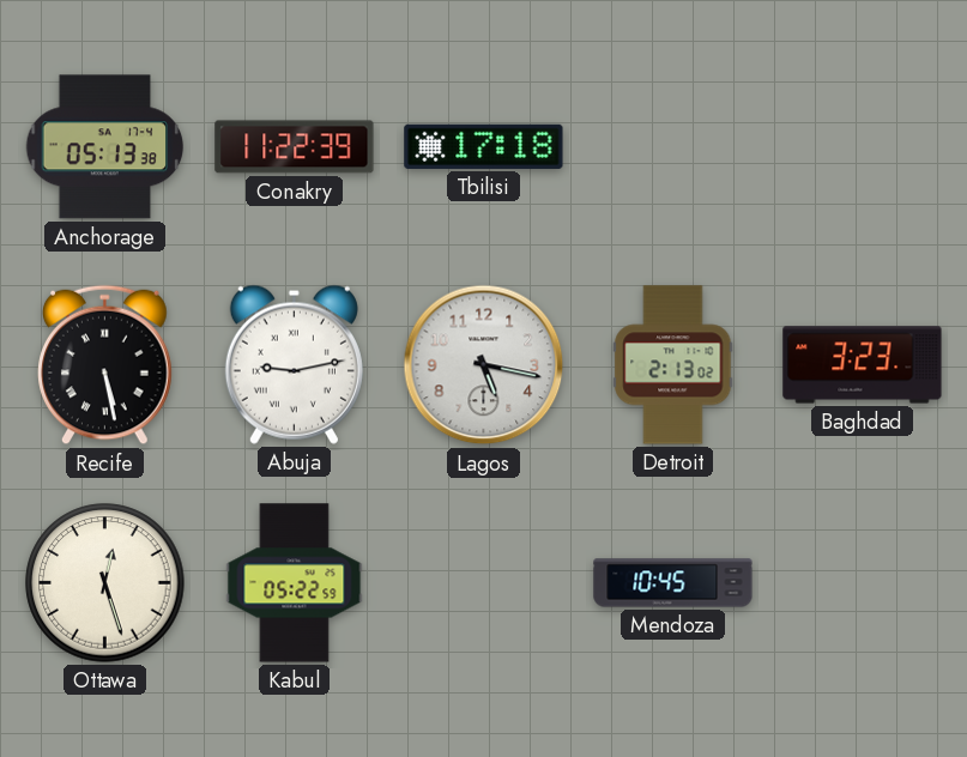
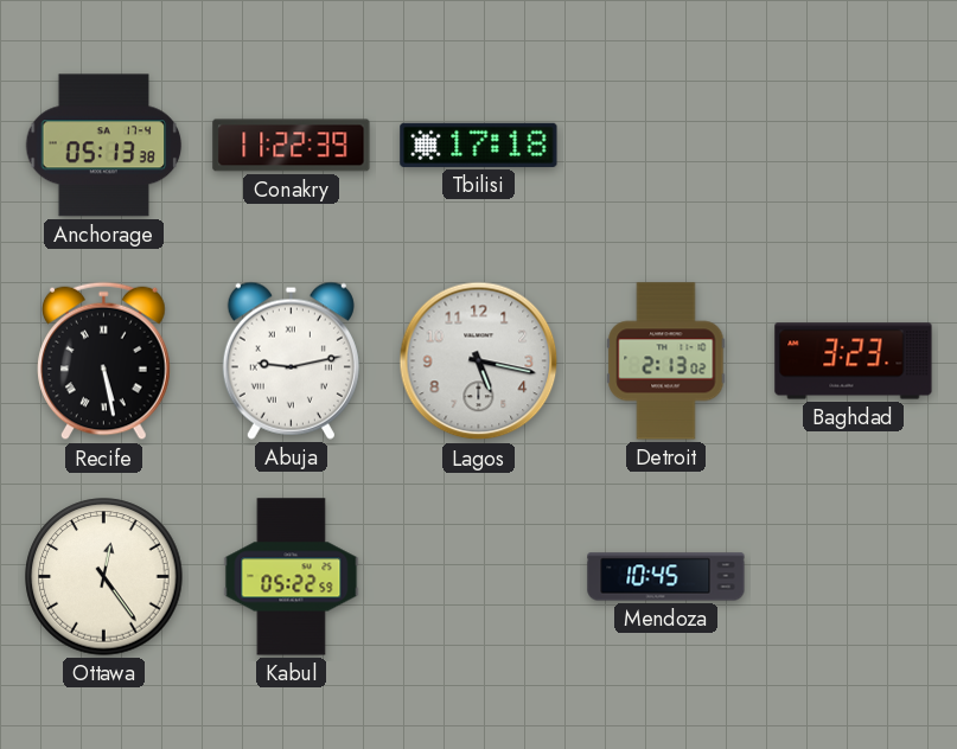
Ottawa: 12:27 -> 12:24
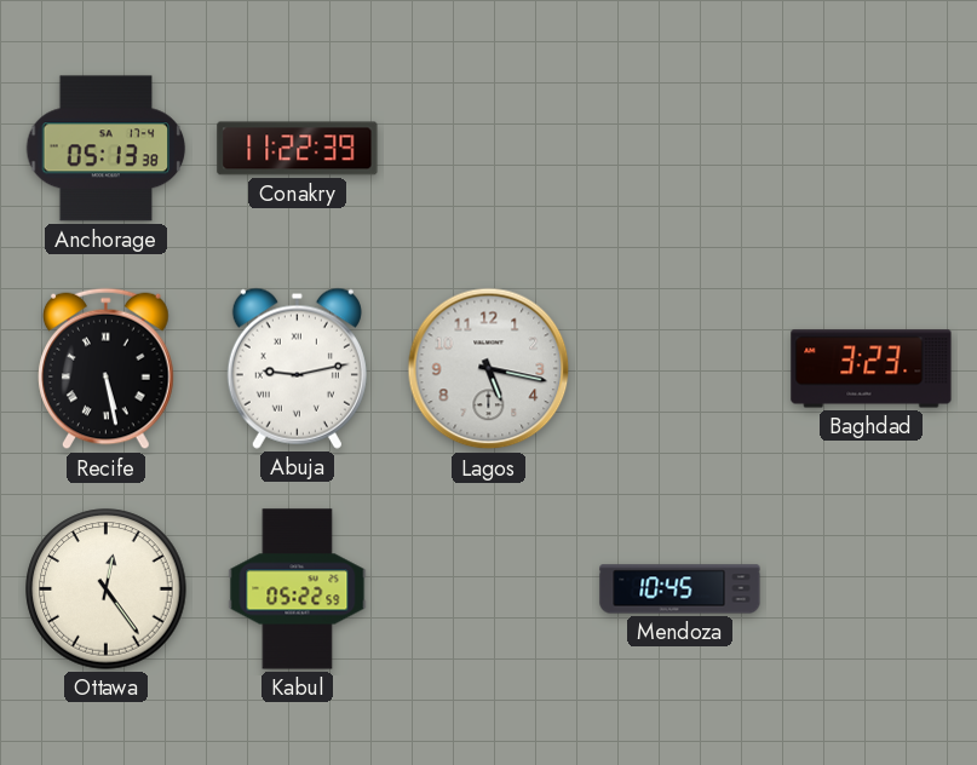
Tbilisi: 17:18 -> none
Detroit: 2:13 -> none
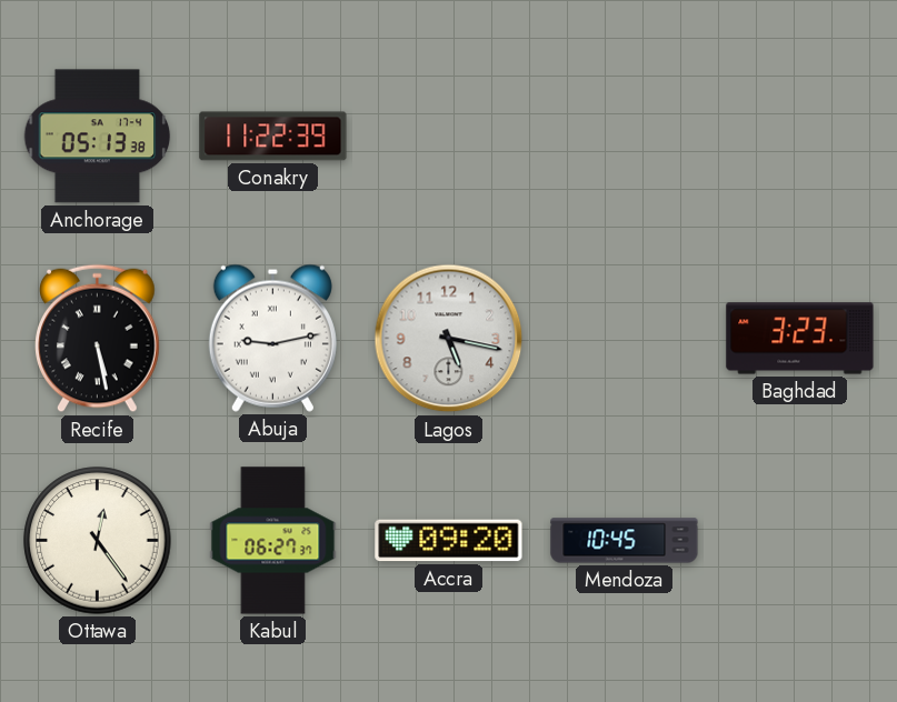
Kabul: 05:22 -> 06:27
Accra: none -> 09:20
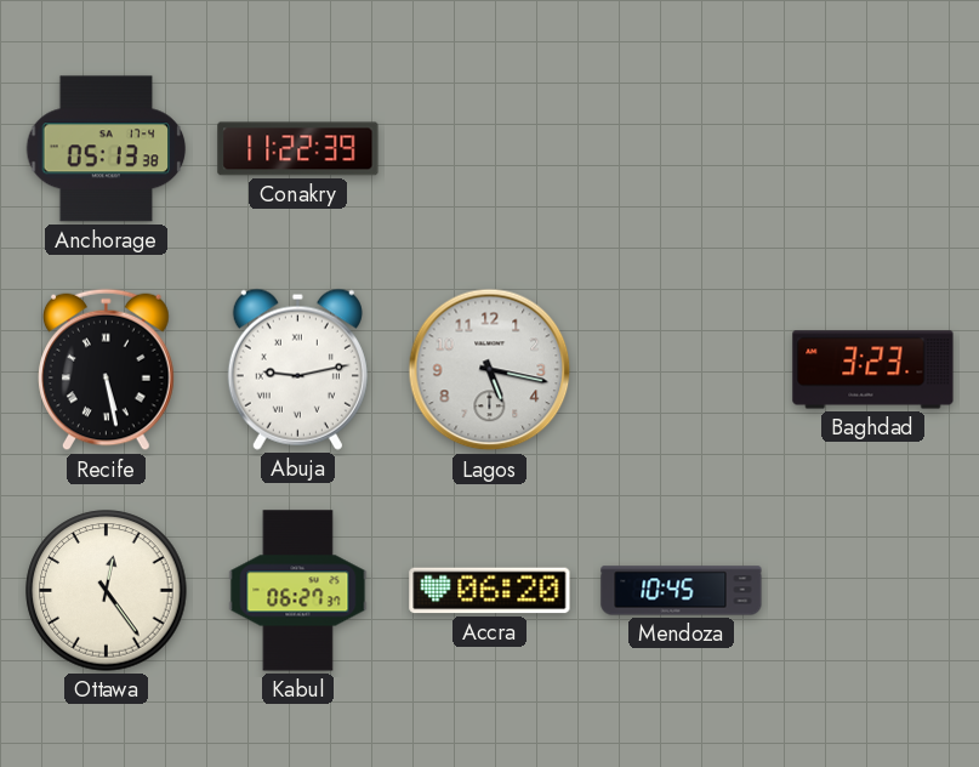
Accra: 09:20 -> 06:20
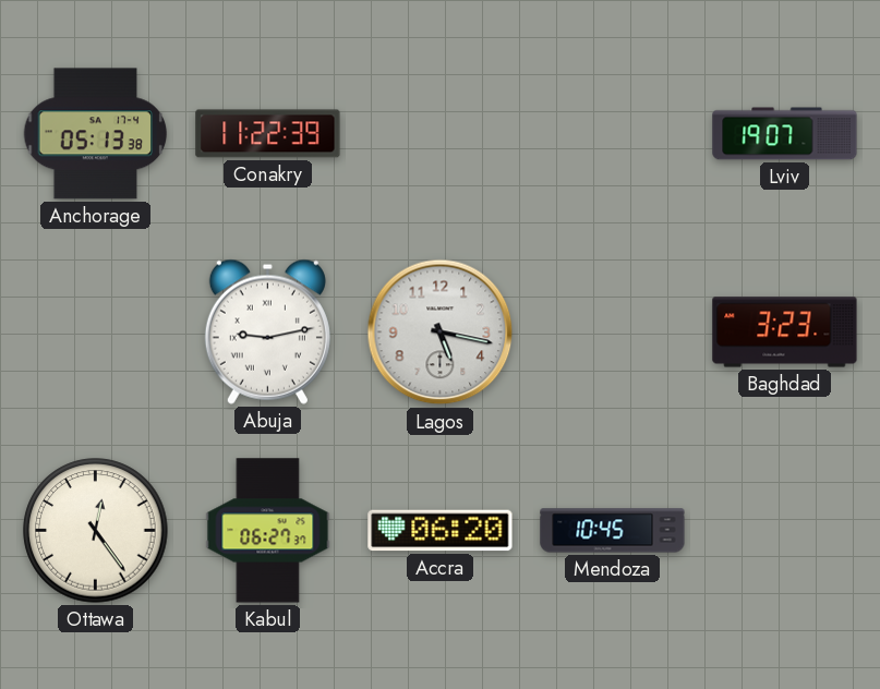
Lviv: none -> 19:07
Recife: 5:28 -> none
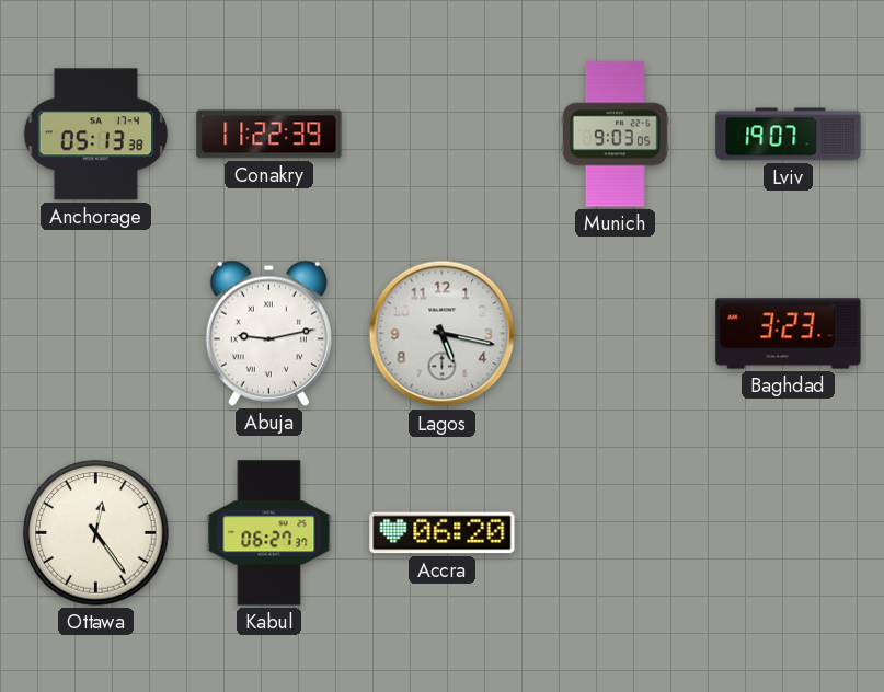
Munich: none -> 9:03
Mendoza: 10:45 -> none
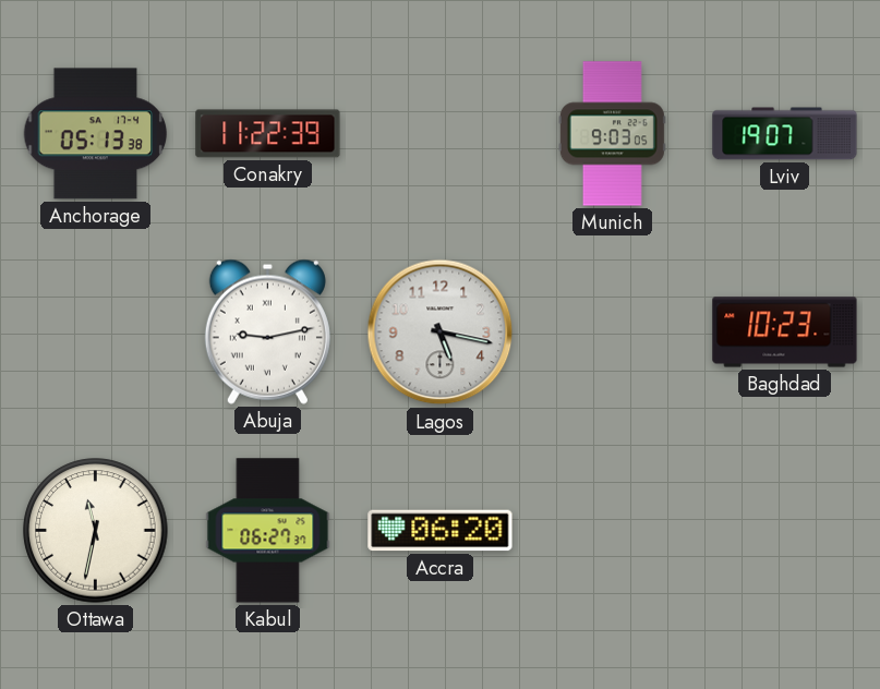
Baghdad: 3:23 -> 10:23
Ottawa: 12:24 -> 11:32
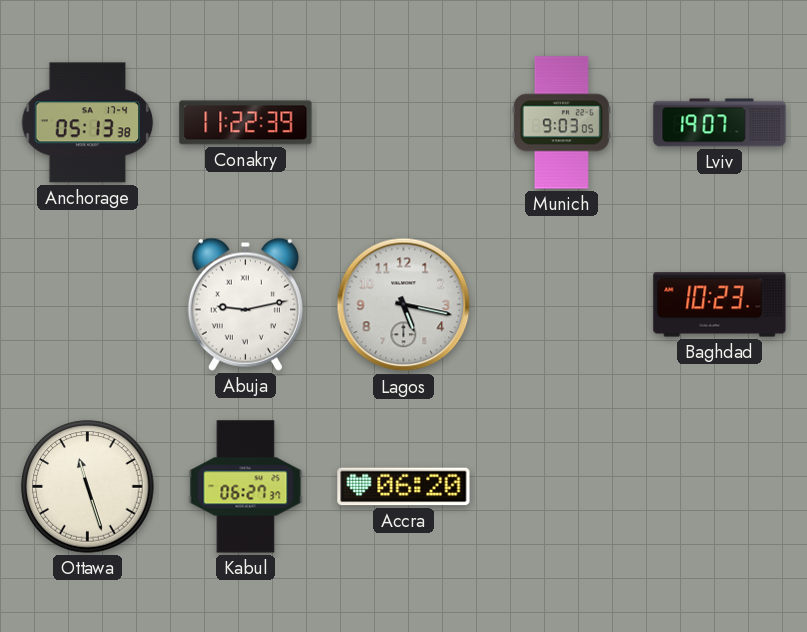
Ottawa: 11:32 -> 11:27
